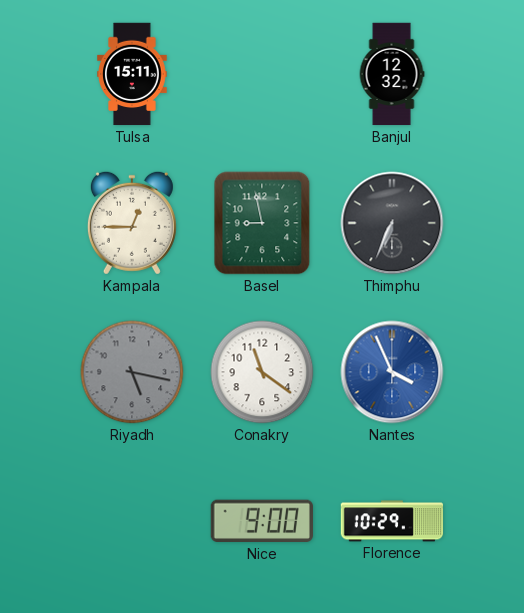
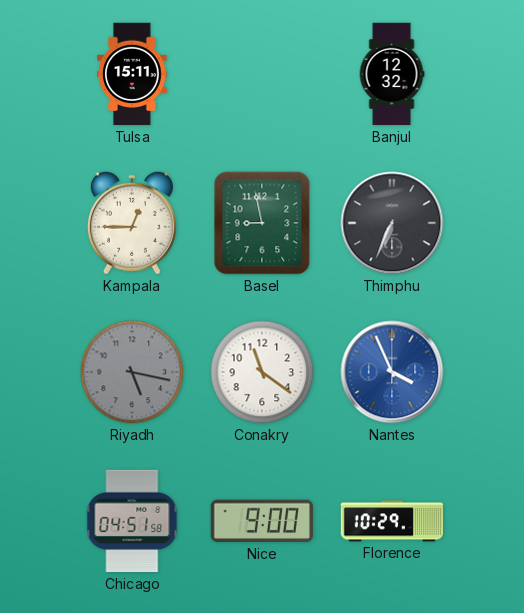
Chicago: none -> 04:51
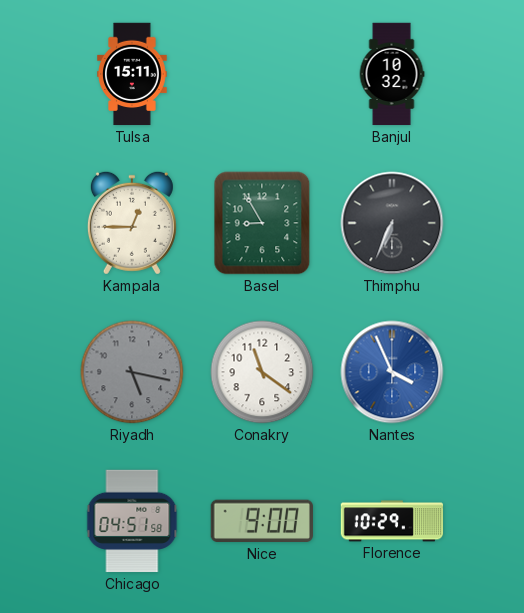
Banjul: 12:32 -> 10:32
Basel: 8:58 -> 8:55
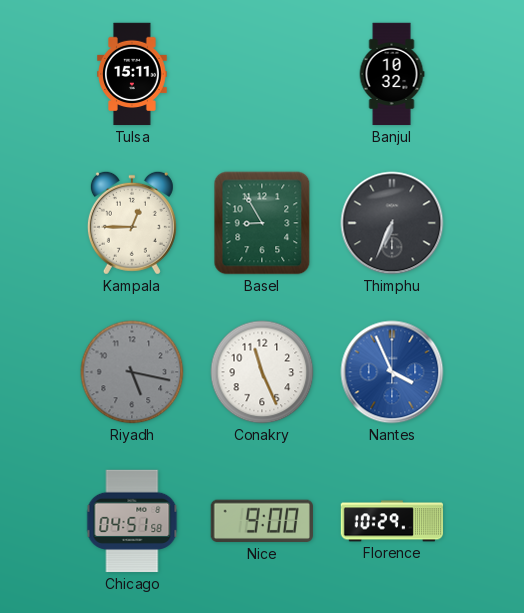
Conakry: 11:21 -> 11:26
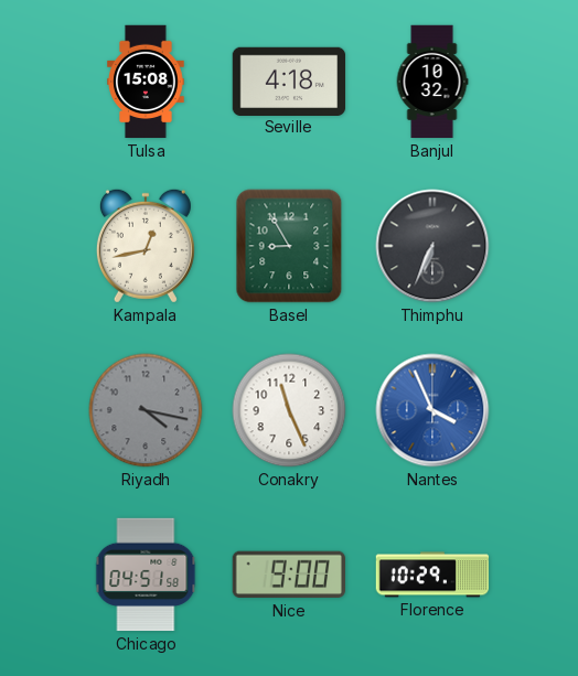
Tulsa: 15:11 -> 15:08
Seville: none -> 4:18
Kampala: 12:45 -> 12:43
Riyadh: 5:17 -> 4:17
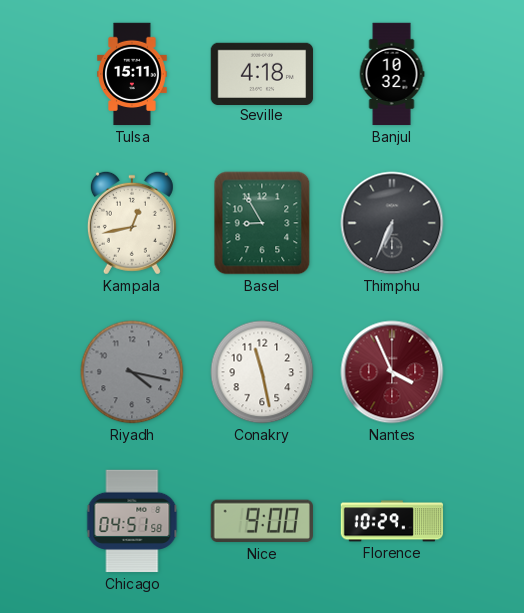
Tulsa: 15:08 -> 15:11
Conakry: 11:26 -> 11:28
Nantes dial: blue -> burgundy
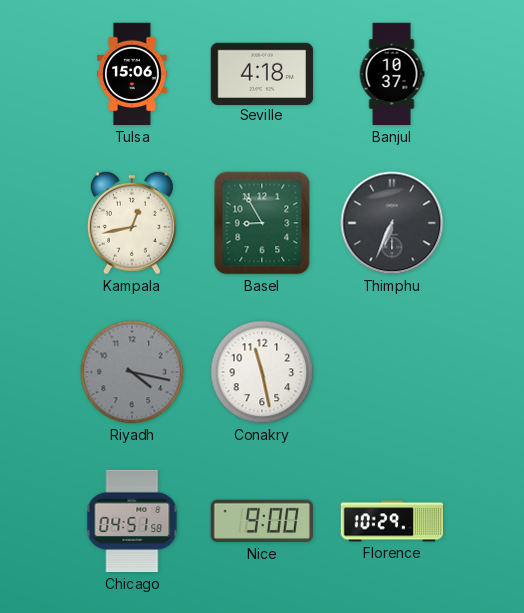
Tulsa: 15:11 -> 15:06
Banjul: 10:32 -> 10:37
Nantes: 3:56 -> none
